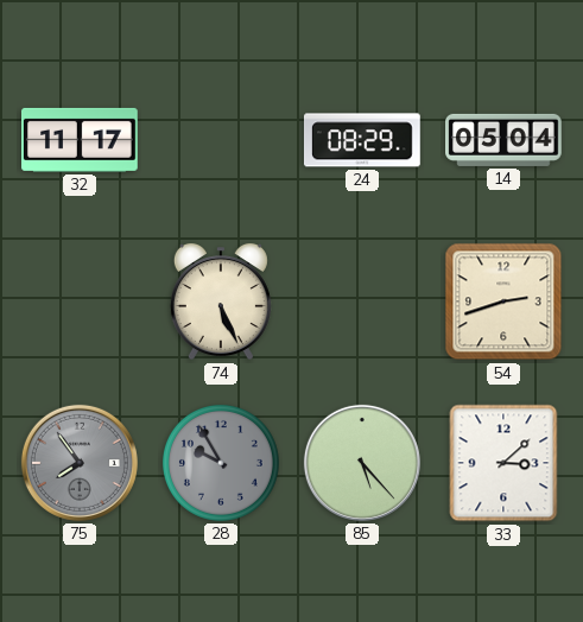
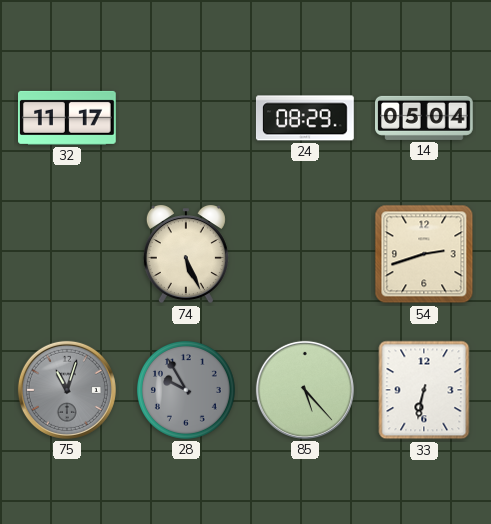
75: 7:54 -> 11:03
33: 3:08 -> 6:32
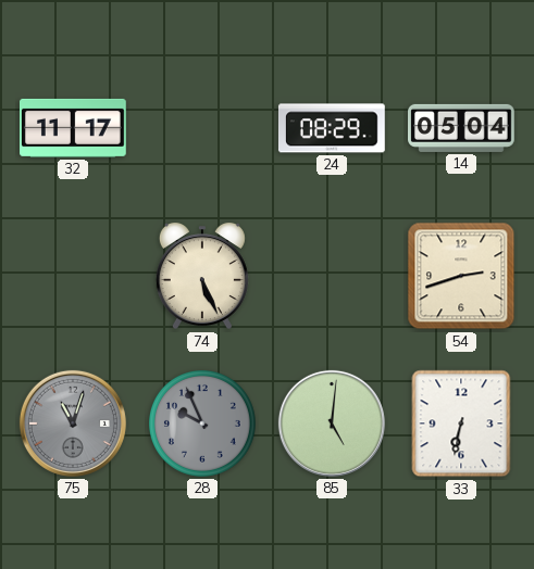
28: 9:55 -> 9:56
85: 5:23 -> 5:01
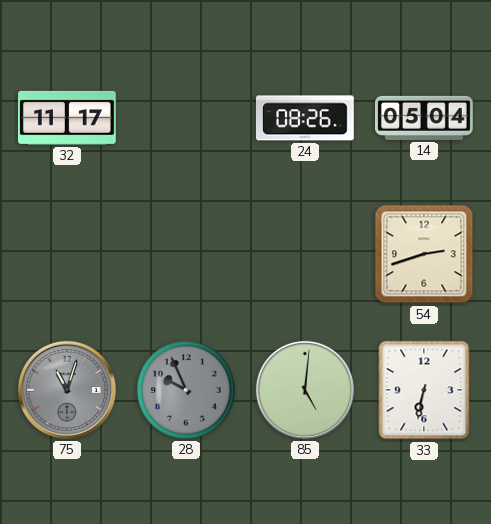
24: 08:29 -> 08:26
74: 5:26 -> none
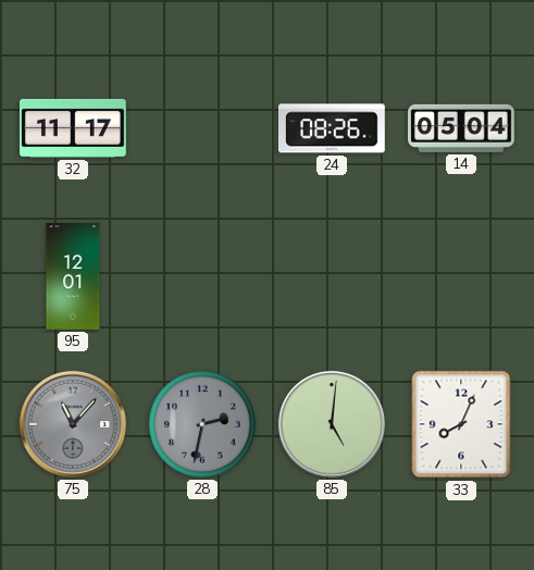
95: none -> 12:01
54: 2:42 -> none
75: 11:03 -> 11:07
28: 9:56 -> 2:32
33: 6:32 -> 8:04
